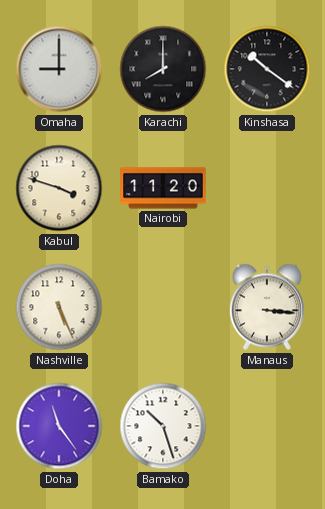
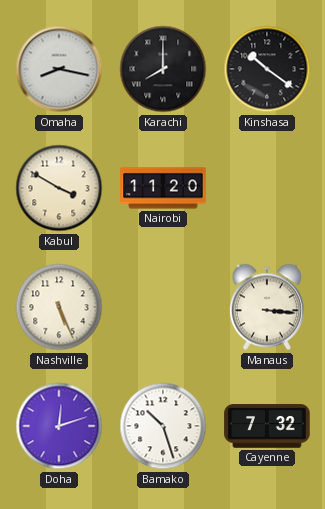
Omaha: 9:00 -> 8:17
Kabul: 3:48 -> 3:50
Doha: 11:24 -> 12:12
Cayenne: none -> 7:32
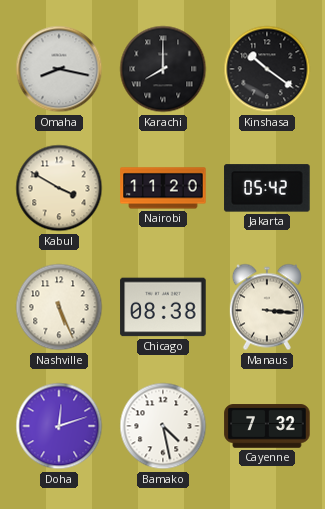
Jakarta: none -> 05:42
Chicago: none -> 08:38
Bamako: 10:27 -> 4:28
